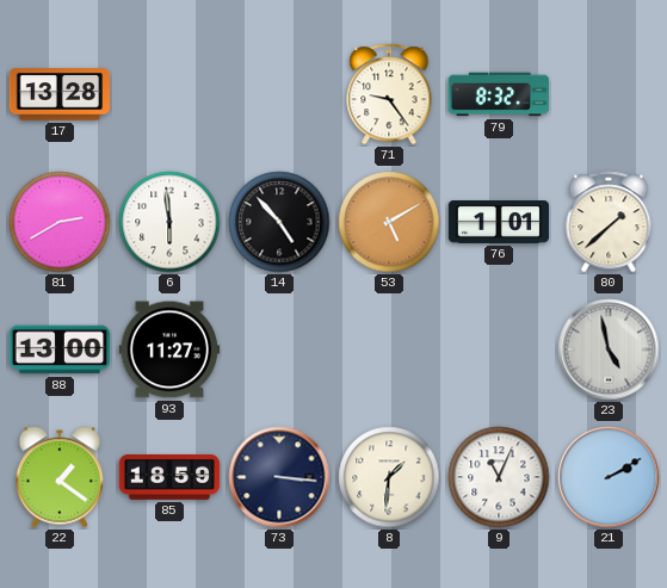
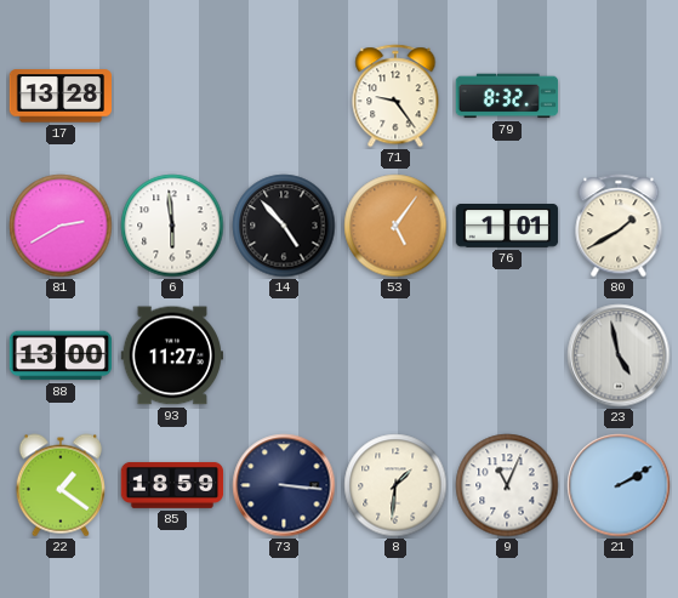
53: 5:10 -> 5:06
80: 1:38 -> 1:40
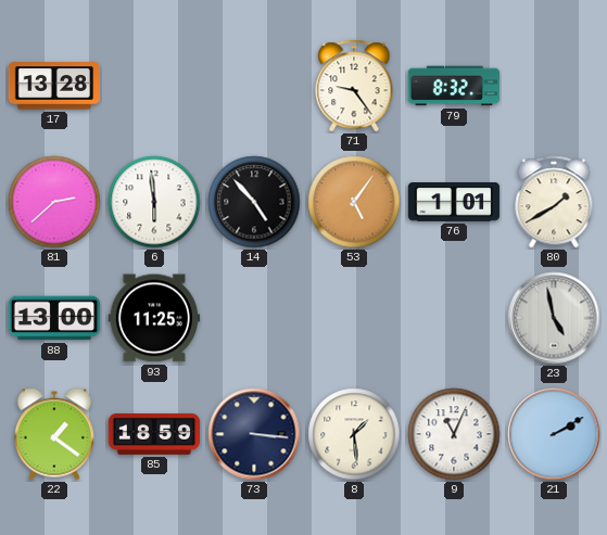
81: 2:40 -> 2:38
93: 11:27 -> 11:25
8: 1:31 -> 1:29
